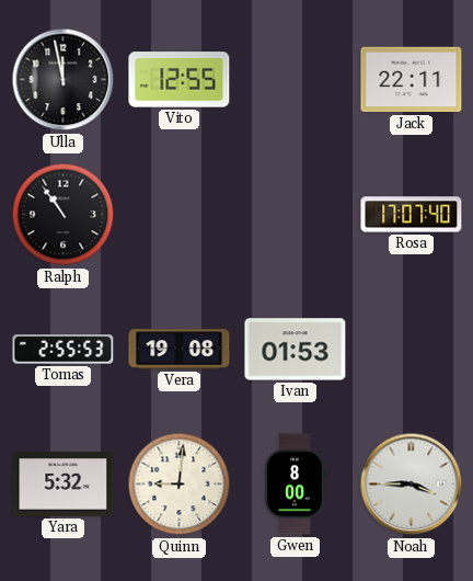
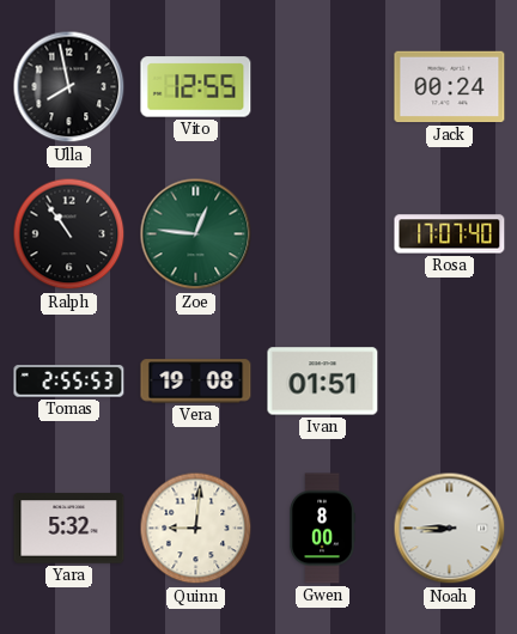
Ulla: 11:58 -> 7:58
Jack: 22:11 -> 00:24
Zoe: none -> 12:46
Ivan: 01:53 -> 01:51
Noah: 3:45 -> 8:45
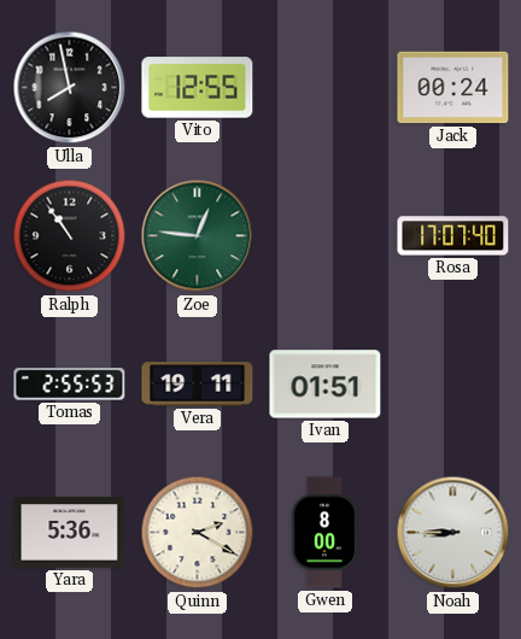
Vera: 19:08 -> 19:11
Yara: 5:32 -> 5:36
Quinn: 9:01 -> 2:20
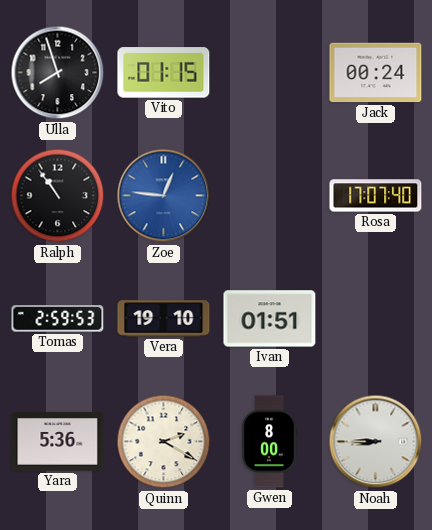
Ulla: 7:58 -> 7:57
Vito: 12:55 -> 01:15
Zoe dial: green -> blue
Tomas: 2:55 -> 2:59
Vera: 19:11 -> 19:10
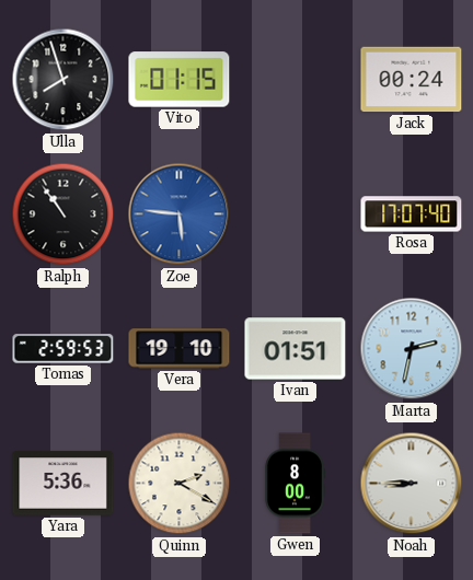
Zoe: 12:46 -> 5:46
Marta: none -> 2:32
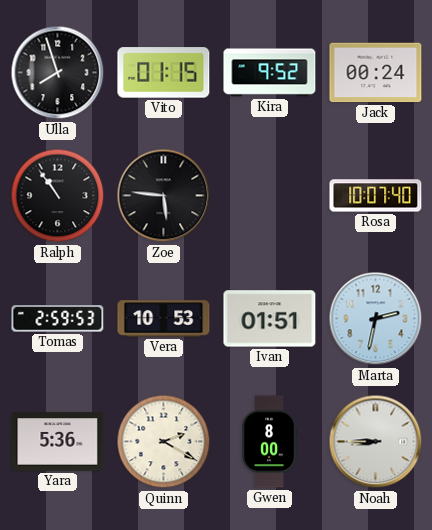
Kira: none -> 9:52
Zoe dial: blue -> black
Rosa: 17:07 -> 10:07
Vera: 19:10 -> 10:53
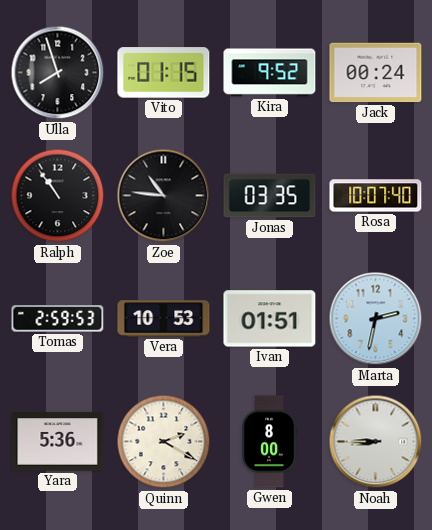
Zoe: 5:46 -> 10:46
Jonas: none -> 03:35
